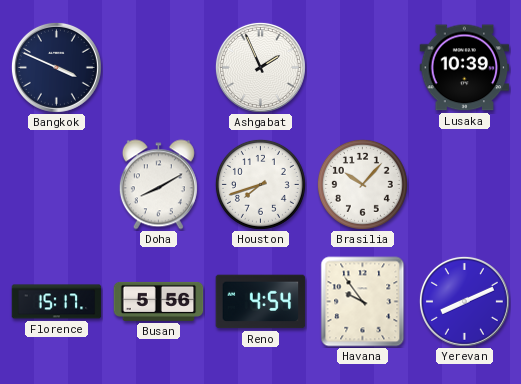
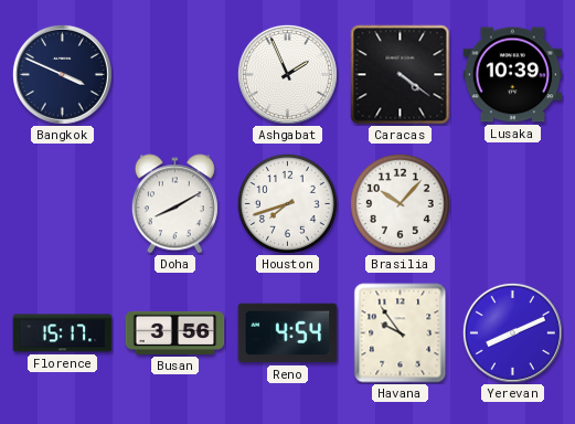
Caracas: none -> 4:21
Busan: 5:56 -> 3:56
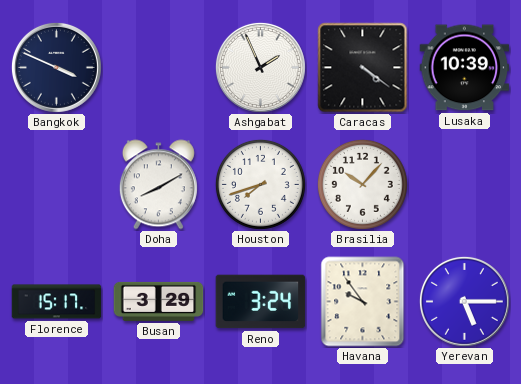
Busan: 3:56 -> 3:29
Reno: 4:54 -> 3:24
Yerevan: 8:11 -> 5:15
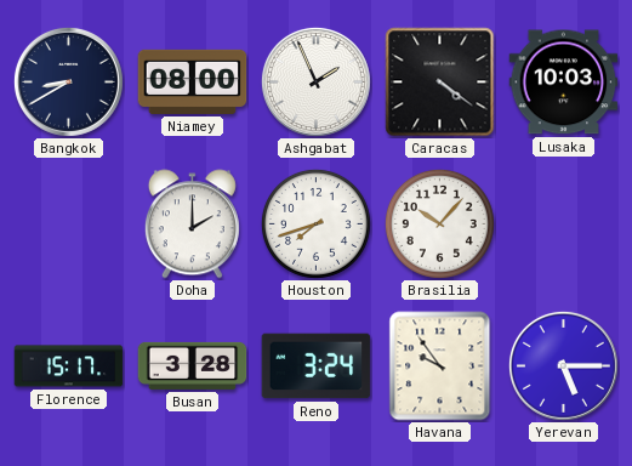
Bangkok: 3:49 -> 8:40
Niamey: none -> 08:00
Lusaka: 10:39 -> 10:03
Doha: 8:10 -> 2:00
Busan: 3:29 -> 3:28
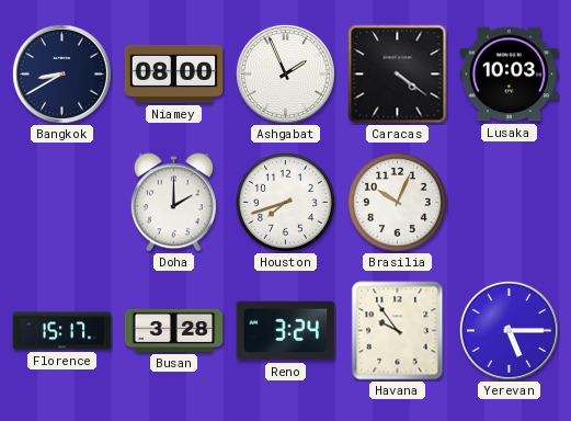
Brasilia: 10:07 -> 10:04
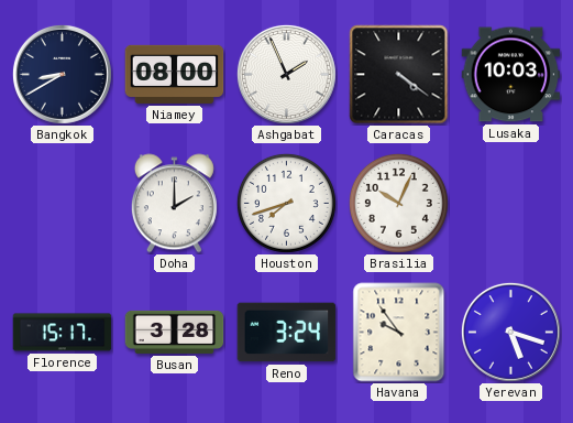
Yerevan: 5:15 -> 5:18
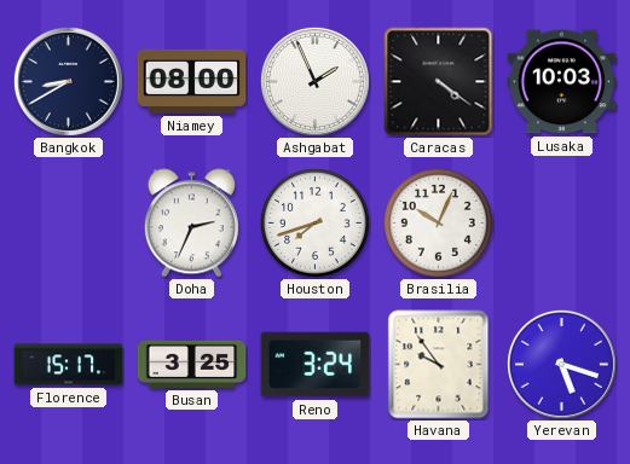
Doha: 2:00 -> 2:34
Busan: 3:28 -> 3:25
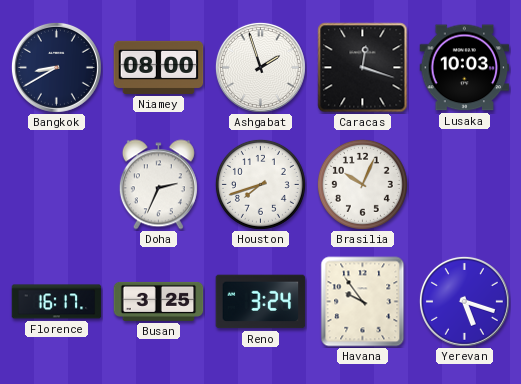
Ashgabat: 1:56 -> 1:57
Caracas: 4:21 -> 12:18
Florence: 15:17 -> 16:17
